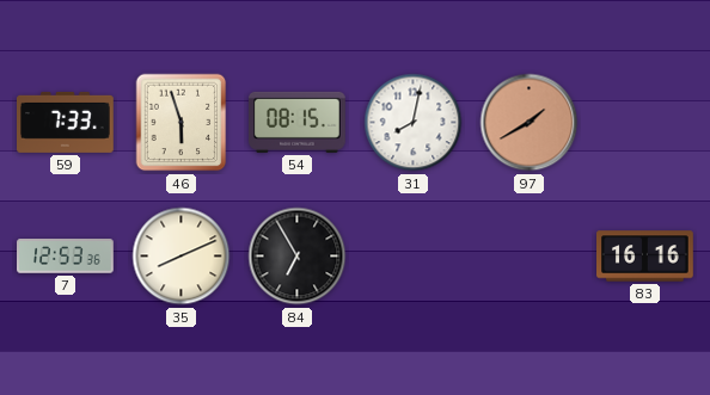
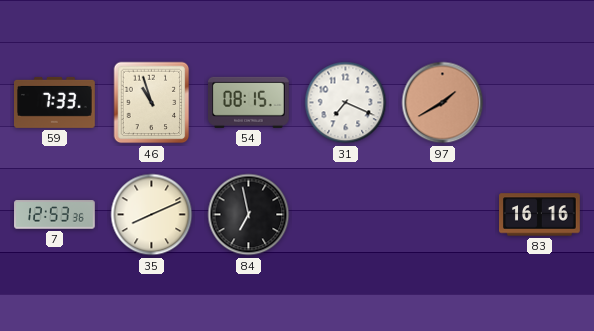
46: 5:57 -> 10:57
31: 8:02 -> 7:19
84: 6:55 -> 6:58
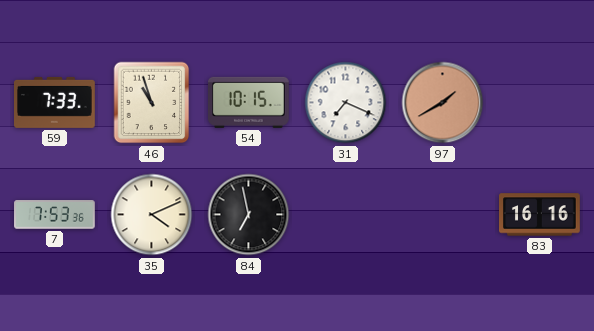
54: 08:15 -> 10:15
7: 12:53 -> 7:53
35: 8:11 -> 4:11
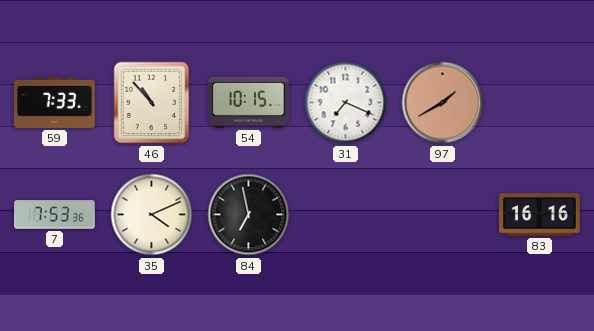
46: 10:57 -> 10:53
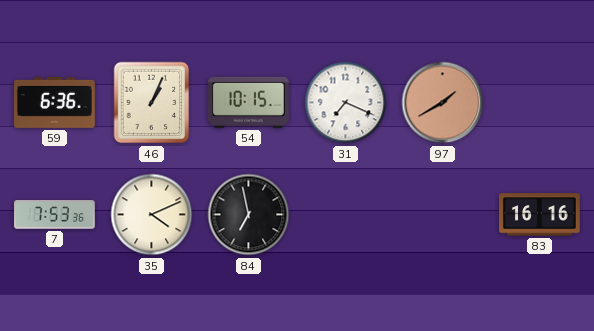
59: 7:33 -> 6:36
46: 10:53 -> 1:04
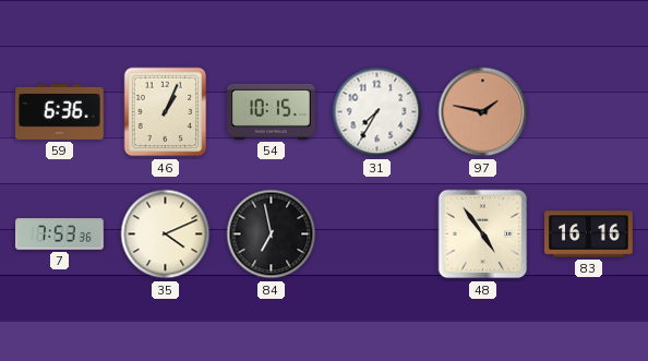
31: 7:19 -> 7:35
97: 1:40 -> 1:47
48: none -> 4:54
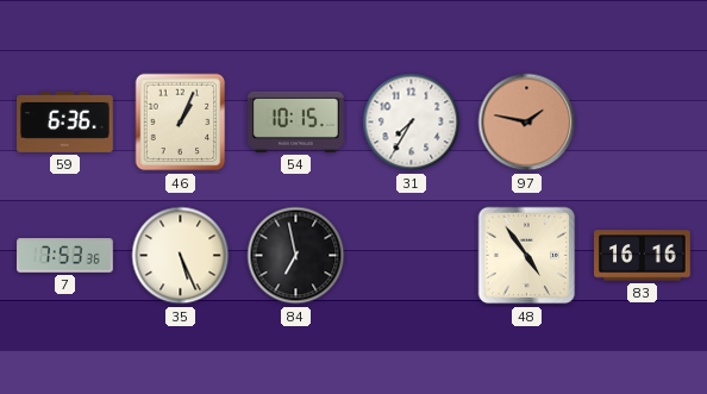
35: 4:11 -> 5:26
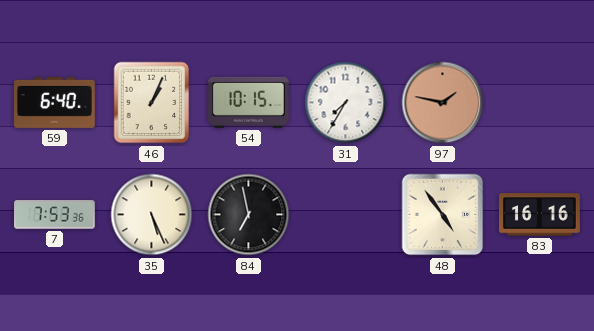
59: 6:36 -> 6:40
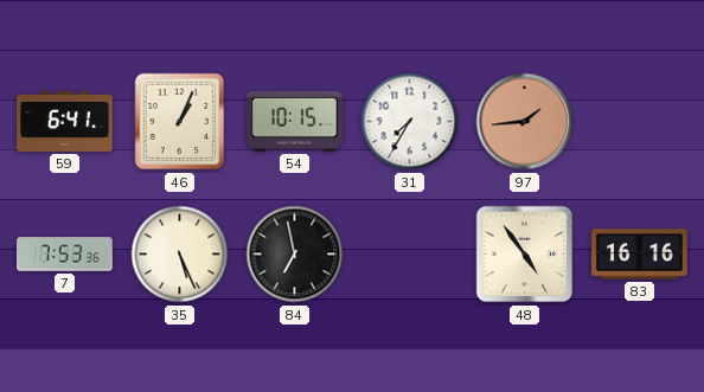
59: 6:40 -> 6:41
97: 1:47 -> 1:44
